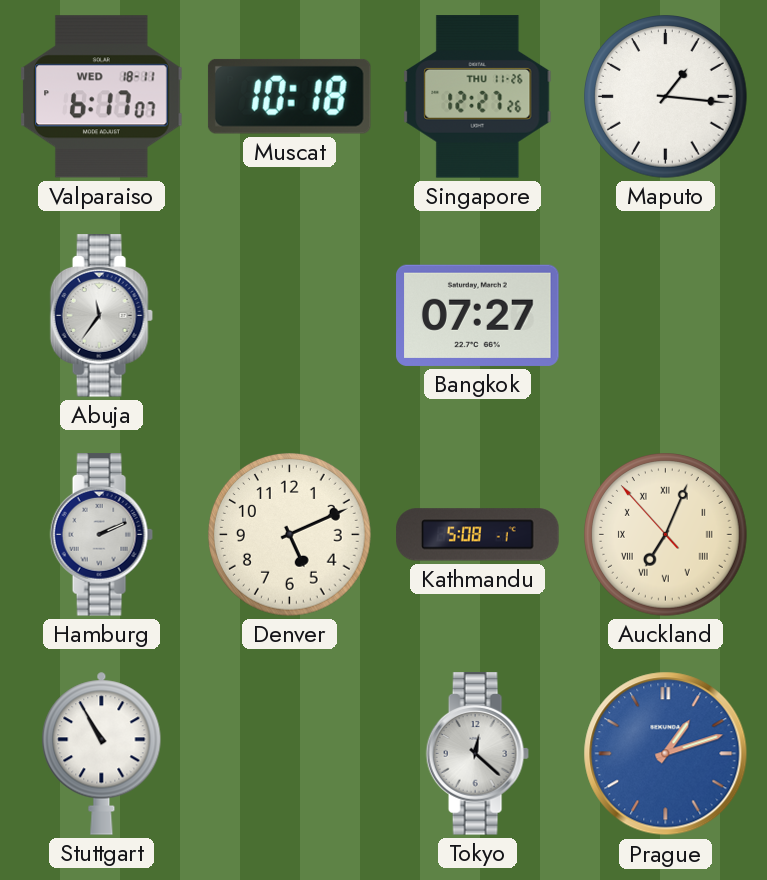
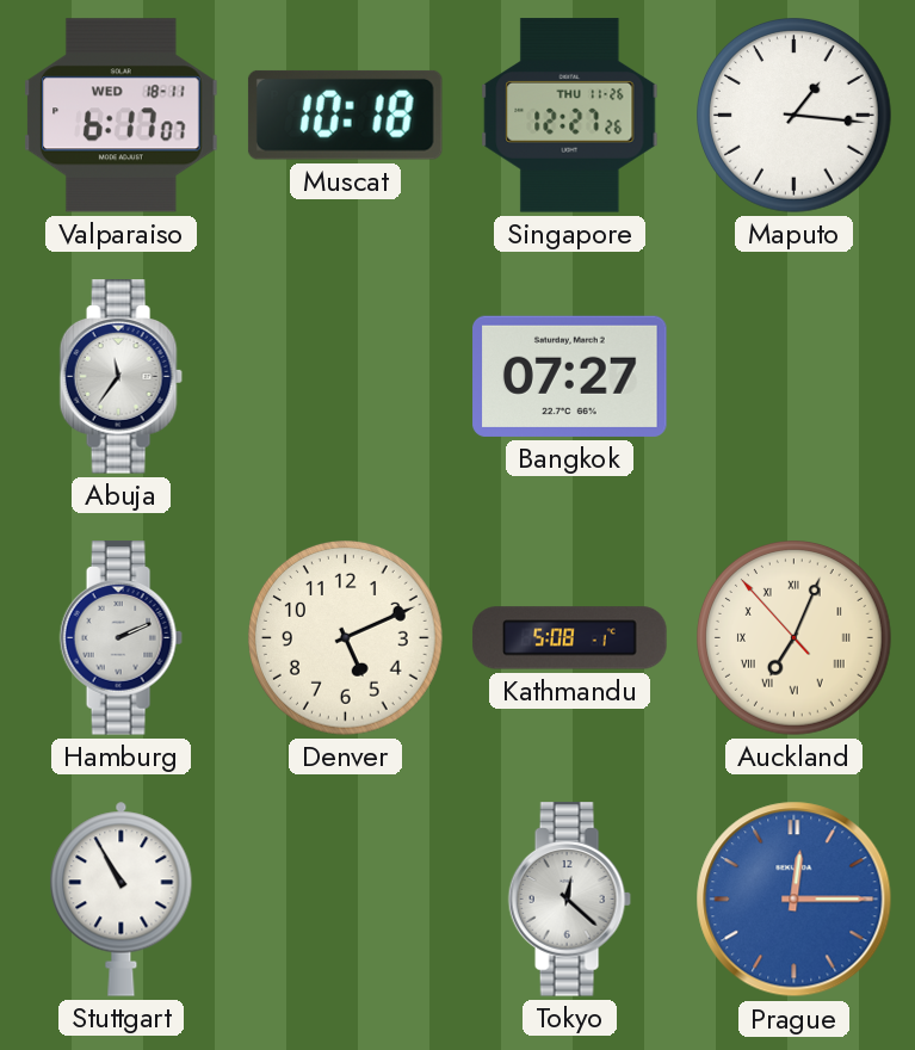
Prague: 1:12 -> 12:15
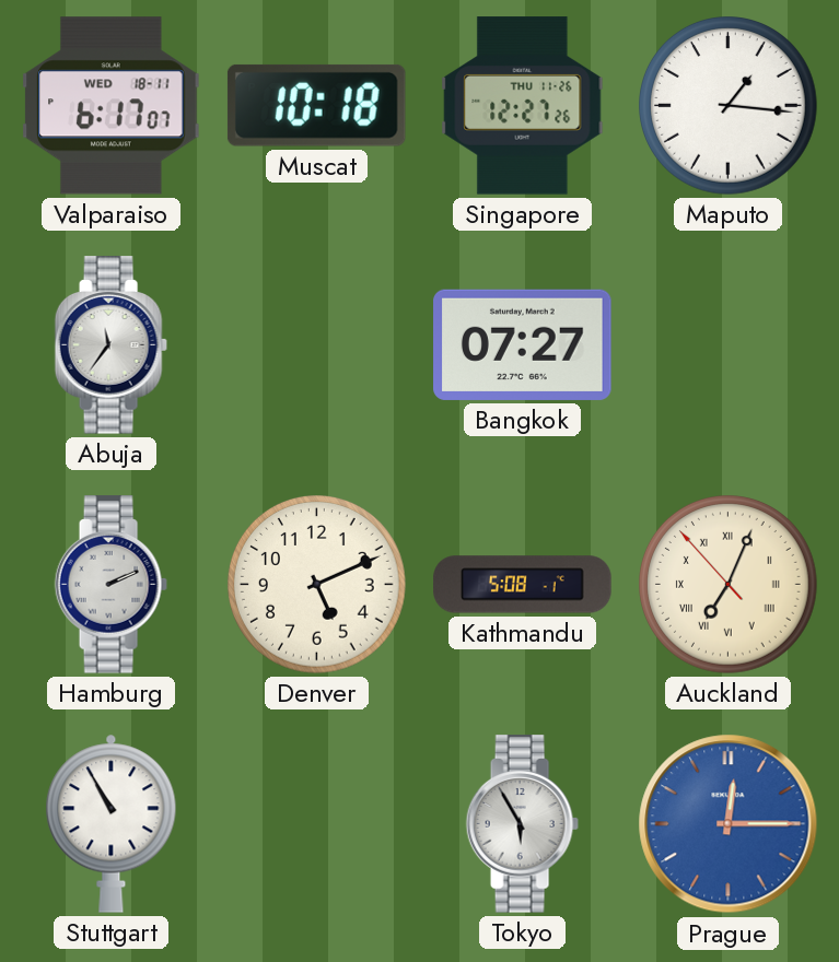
Tokyo: 12:22 -> 5:55
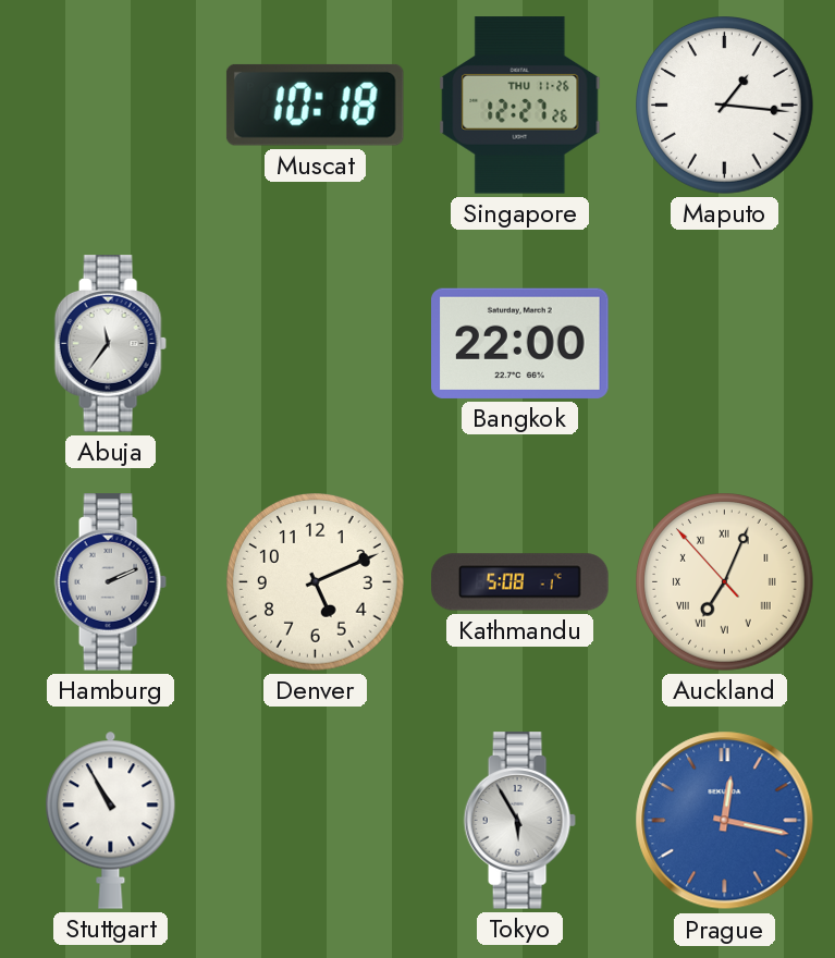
Valparaiso: 6:17 -> none
Bangkok: 07:27 -> 22:00
Prague: 12:15 -> 12:17
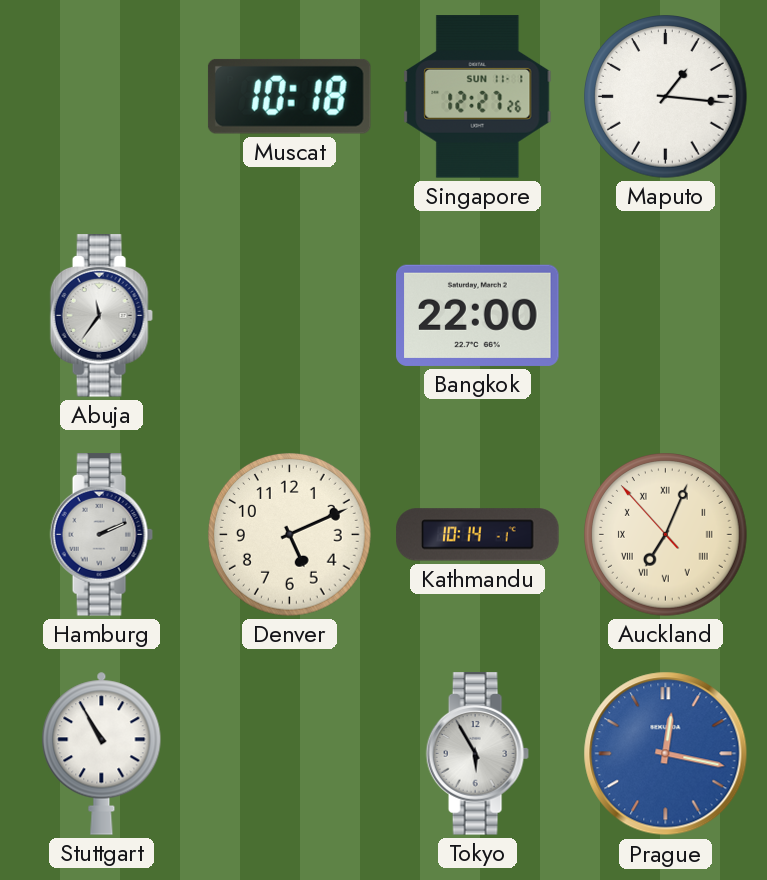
Singapore date: THU 11-26 -> SUN 11-1
Kathmandu: 5:08 -> 10:14
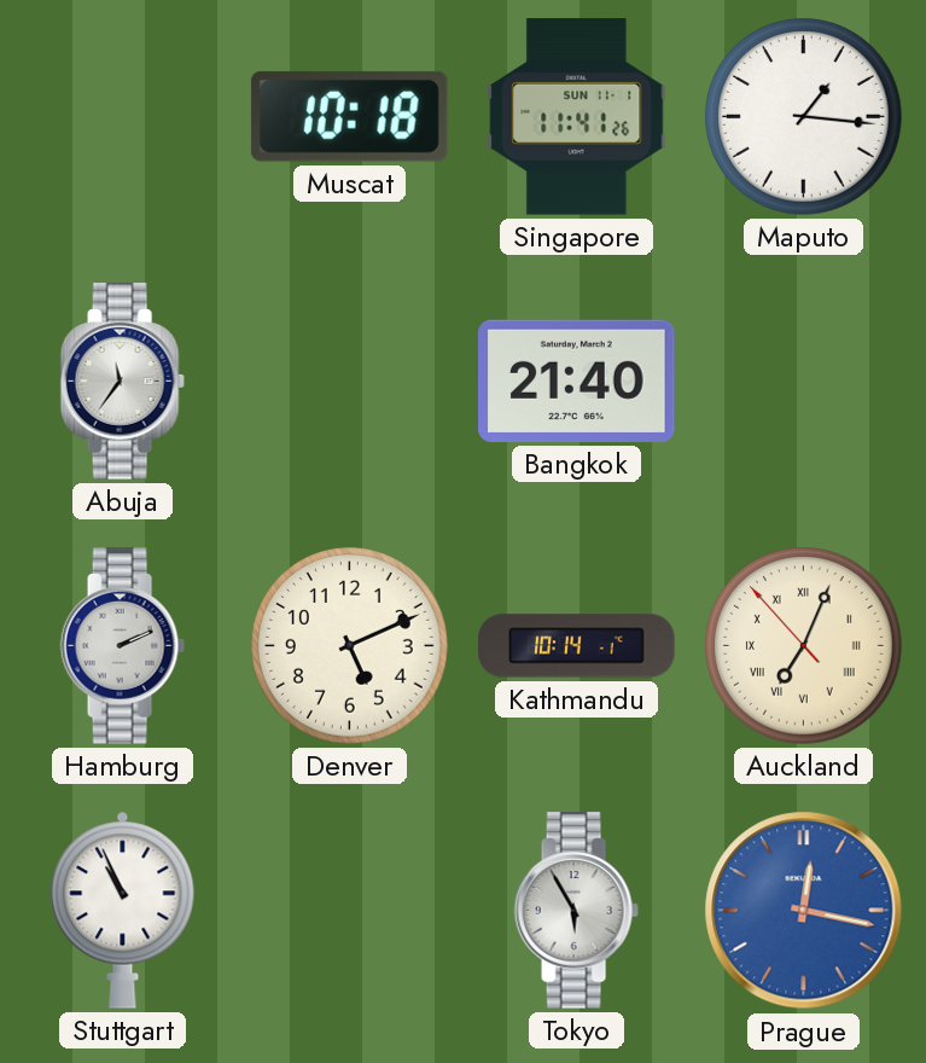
Singapore: 12:27 -> 11:41
Bangkok: 22:00 -> 21:40
Stuttgart: 10:55 -> 10:56
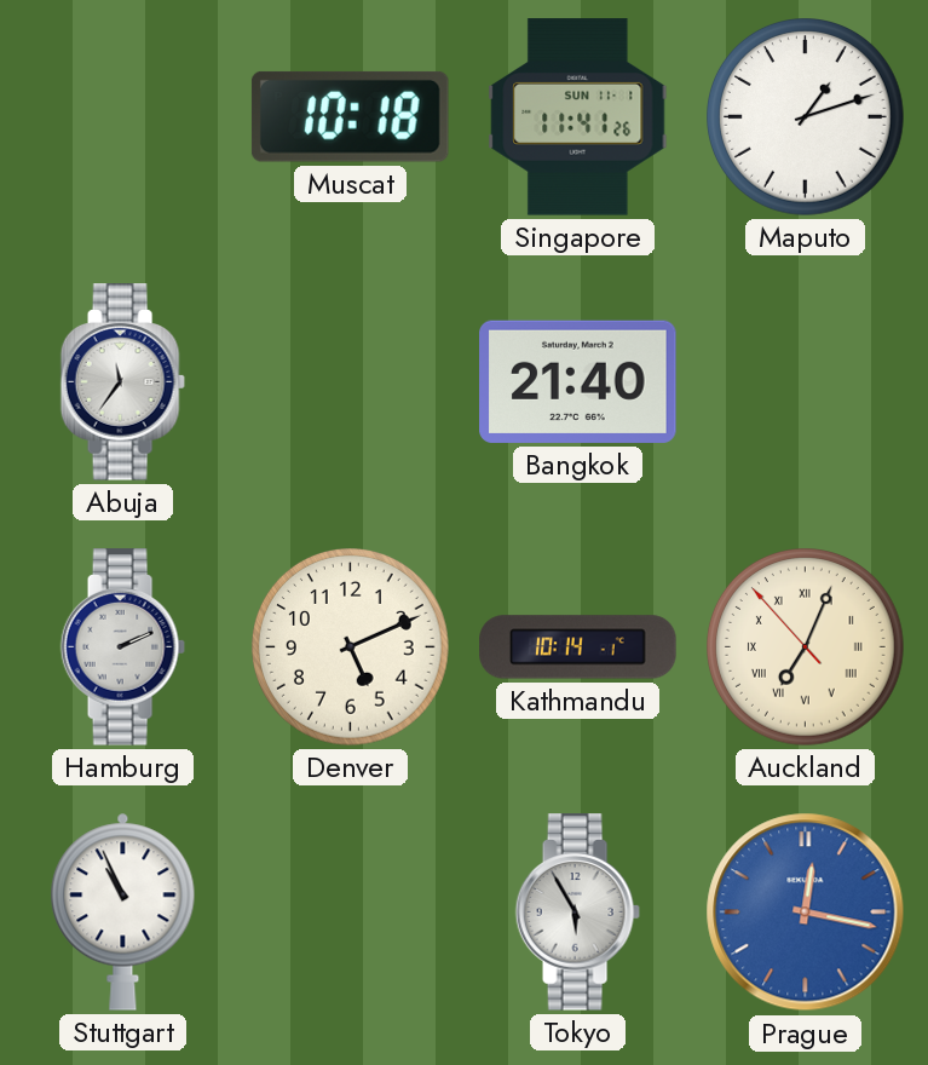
Maputo: 1:16 -> 1:12
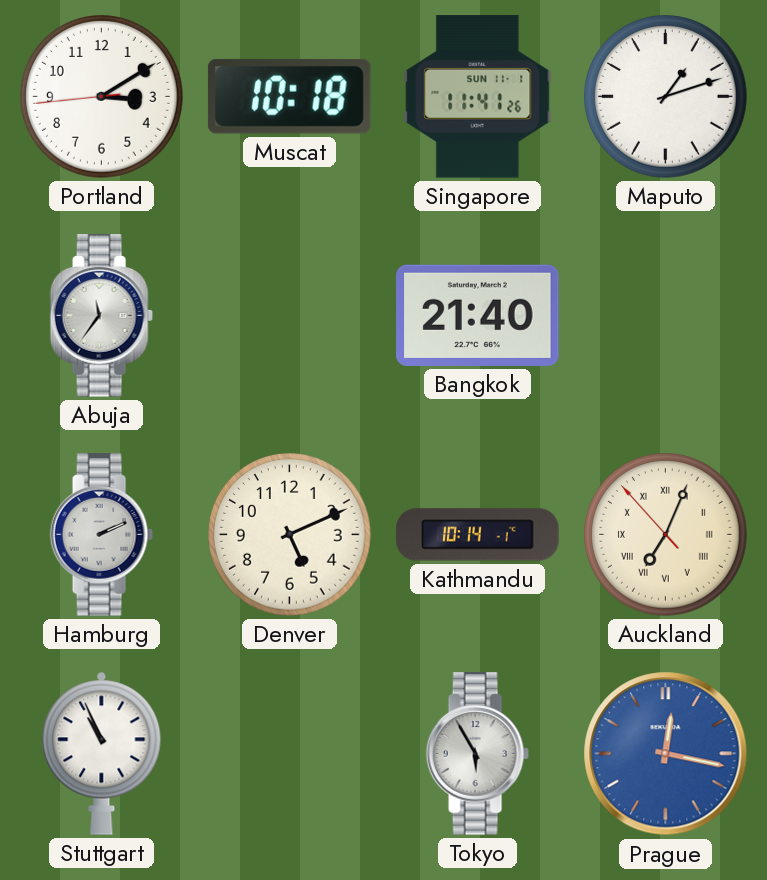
Portland: none -> 3:09
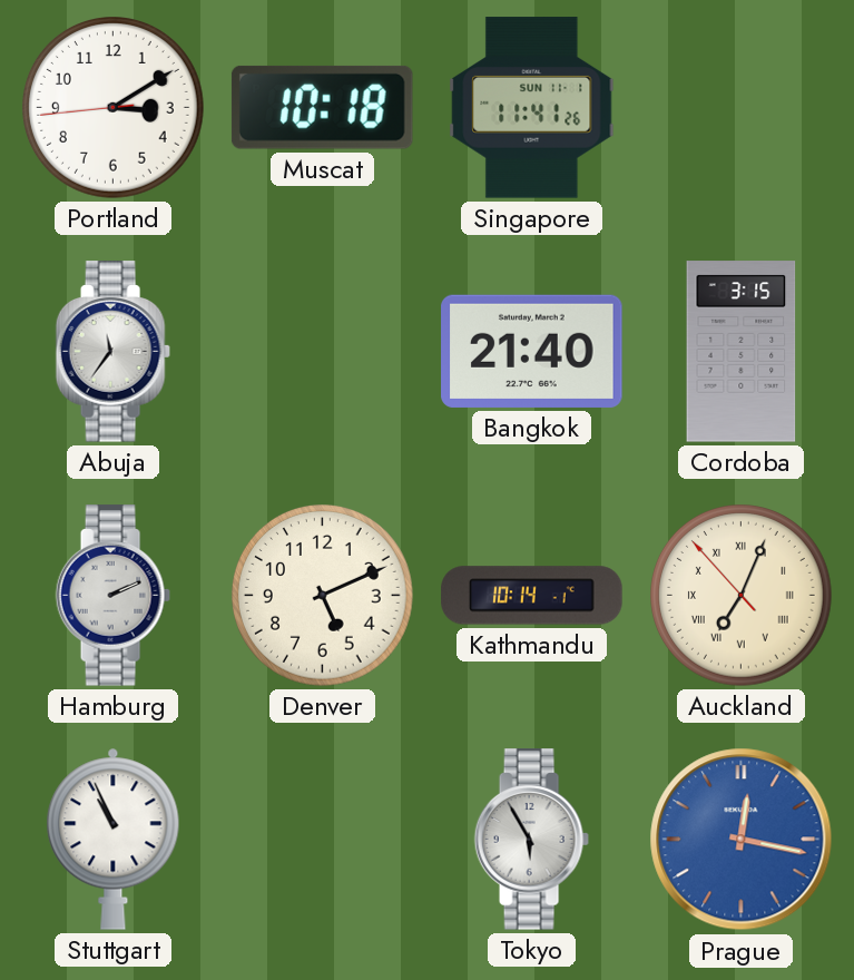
Maputo: 1:12 -> none
Cordoba: none -> 3:15
